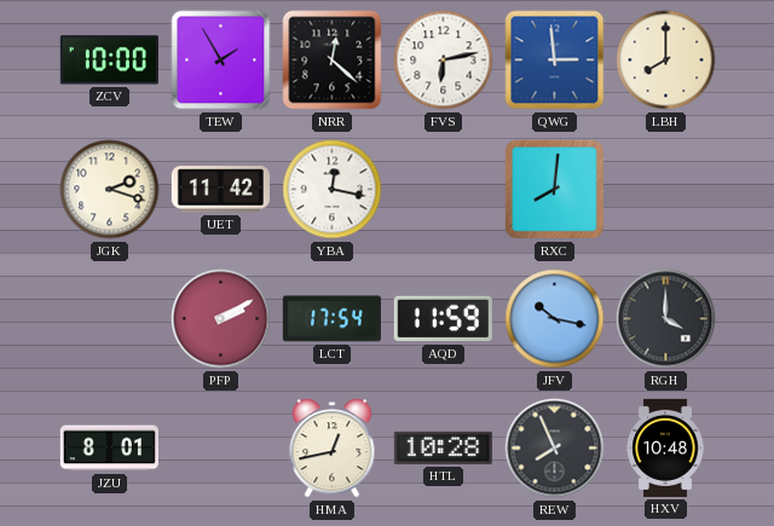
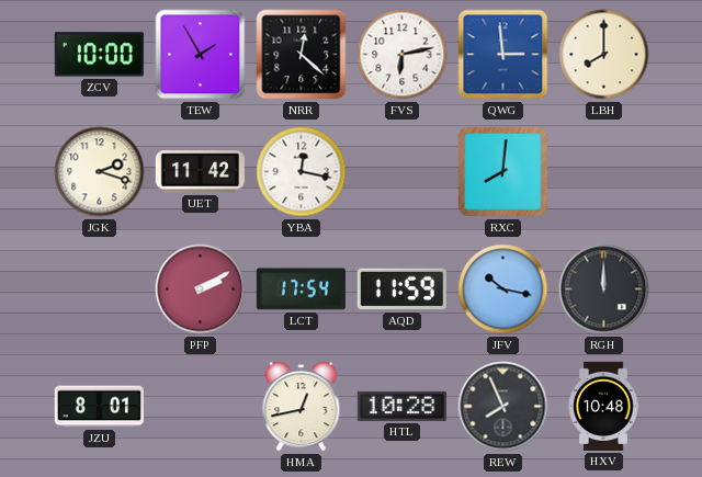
RGH: 4:00 -> 12:00
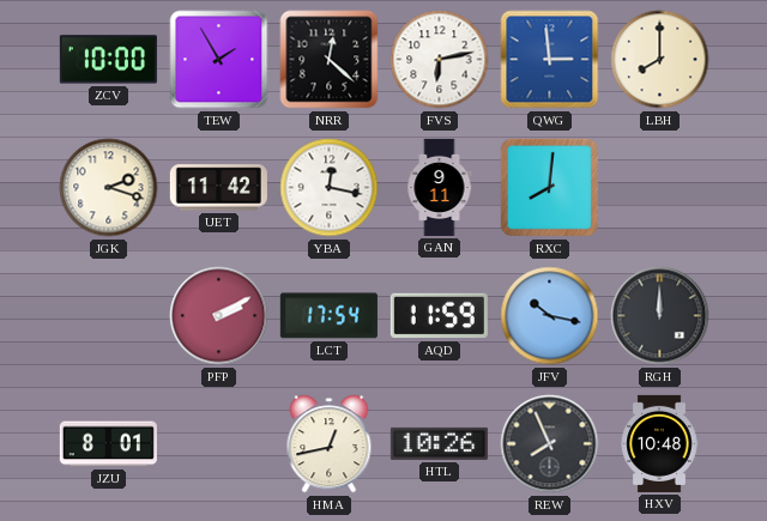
GAN: none -> 9:11
HTL: 10:28 -> 10:26
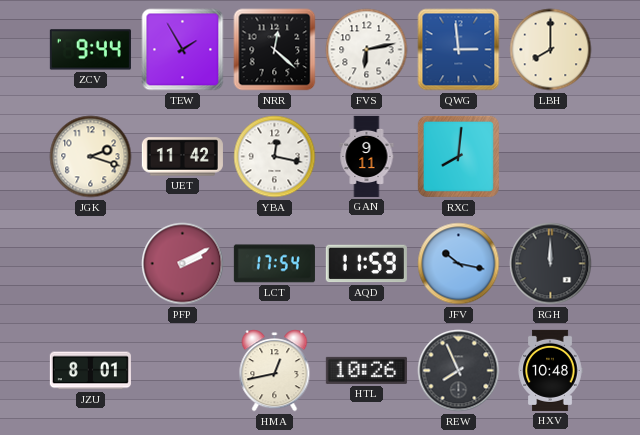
ZCV: 10:00 -> 9:44
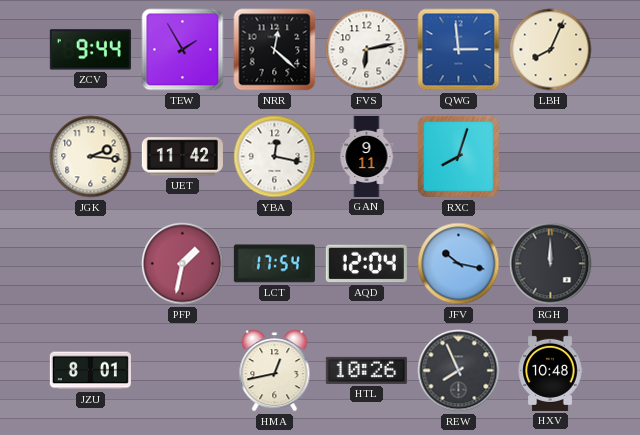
LBH: 8:00 -> 8:04
JGK: 2:18 -> 2:16
RXC: 8:01 -> 8:03
PFP: 2:10 -> 1:32
AQD: 11:59 -> 12:04
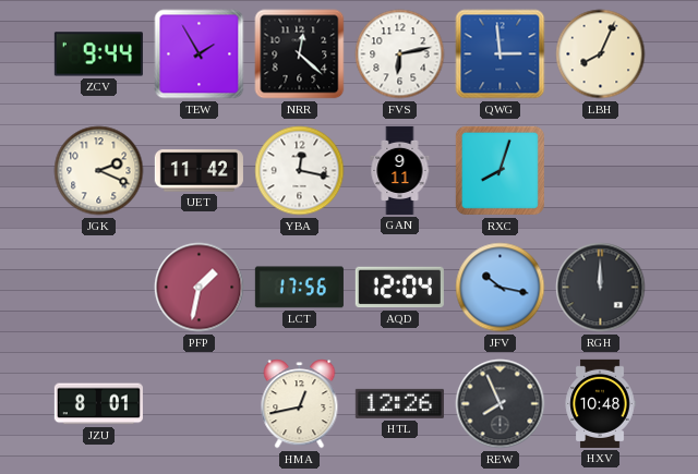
JGK: 2:16 -> 2:19
LCT: 17:54 -> 17:56
HTL: 10:26 -> 12:26
